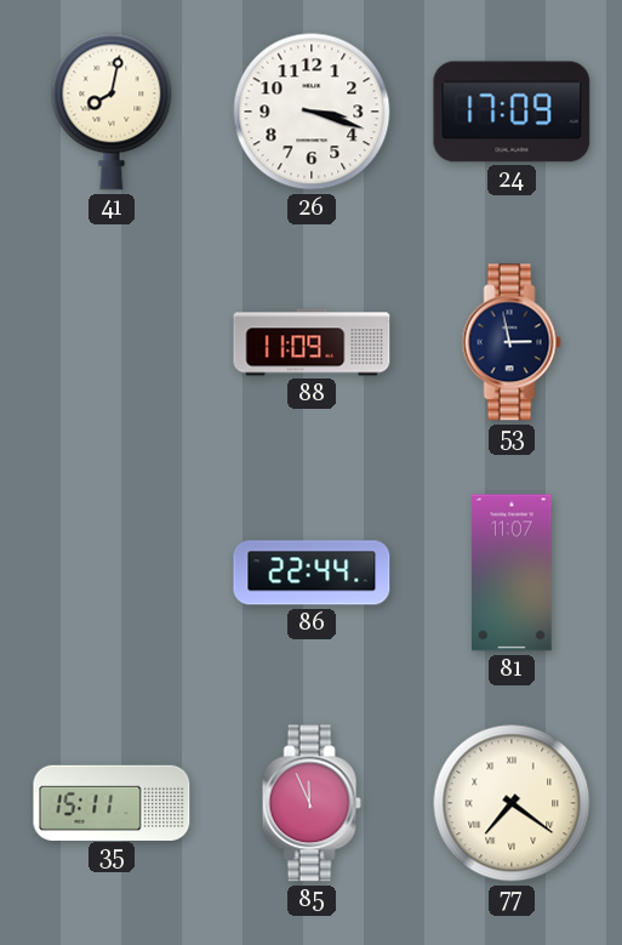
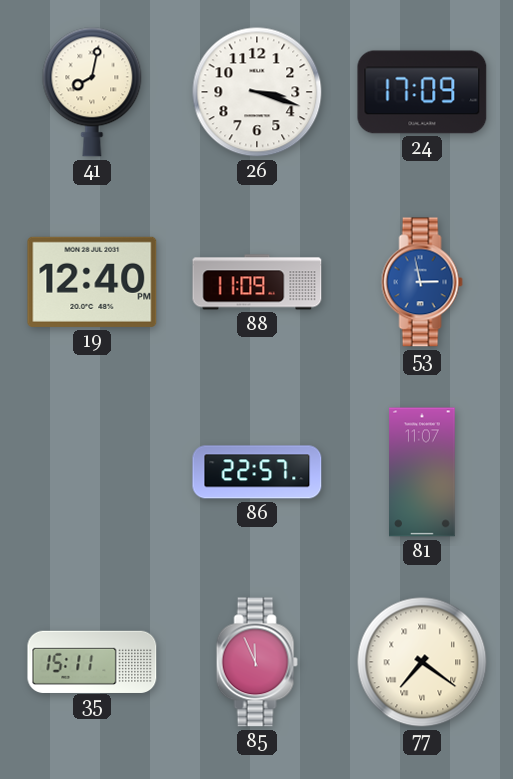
19: none -> 12:40
53 dial: navy -> blue
86: 22:44 -> 22:57
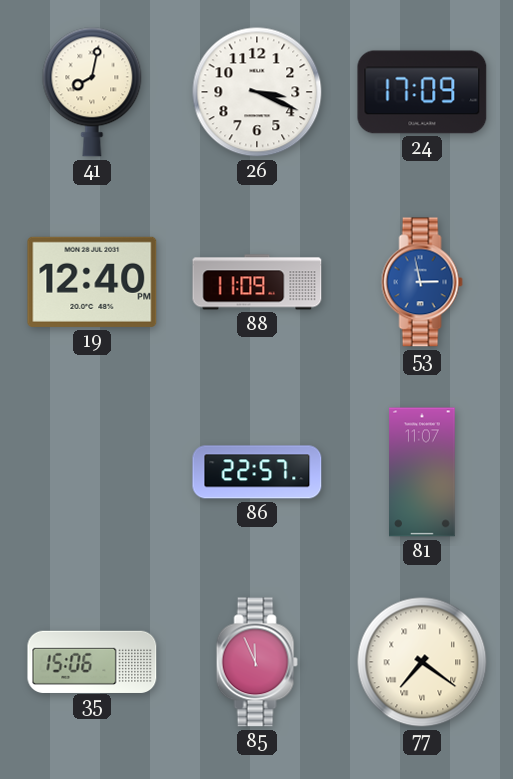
26: 3:18 -> 3:19
35: 15:11 -> 15:06
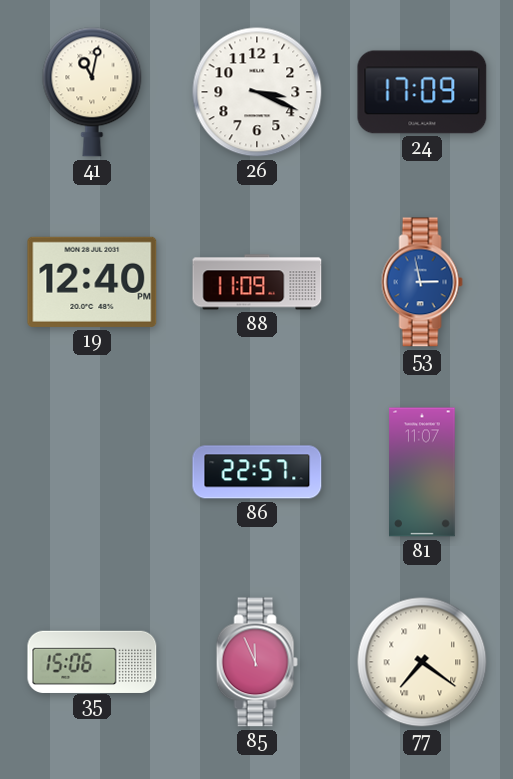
41: 8:02 -> 11:02
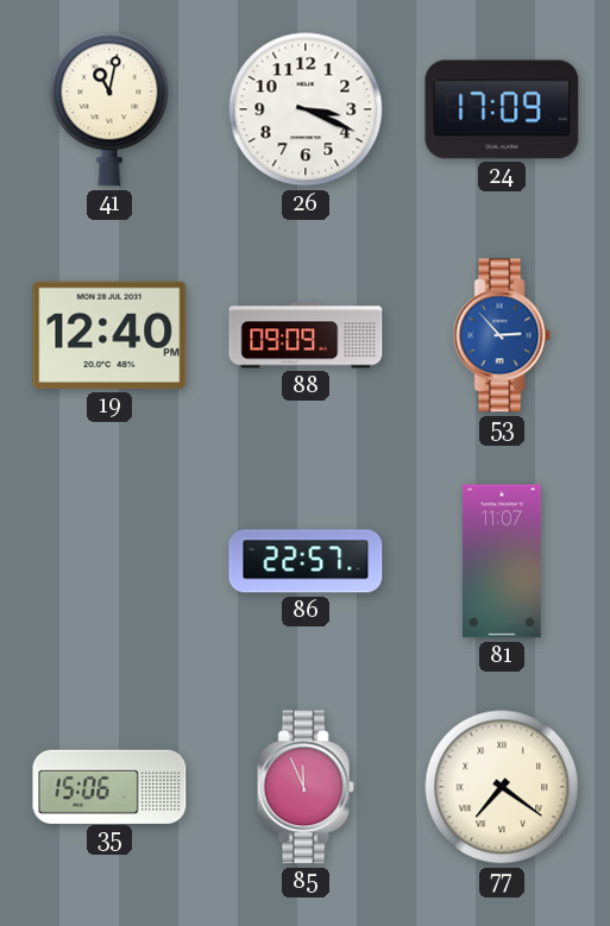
88: 11:09 -> 09:09
53: 2:58 -> 2:53
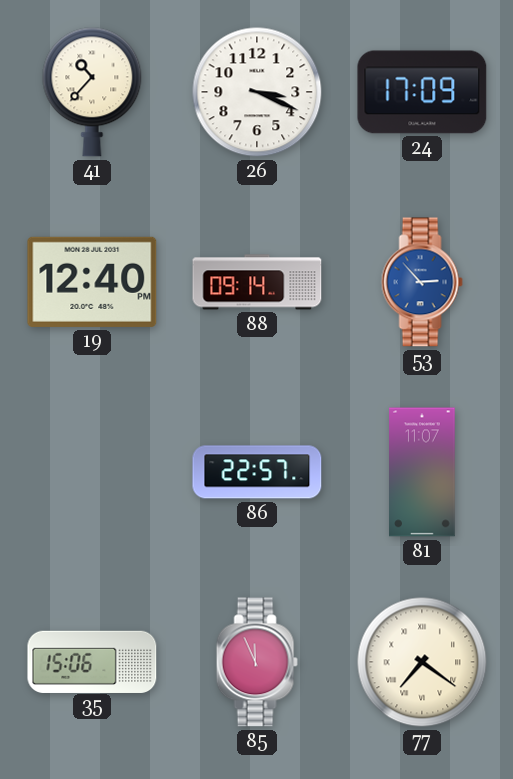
41: 11:02 -> 10:37
88: 09:09 -> 09:14
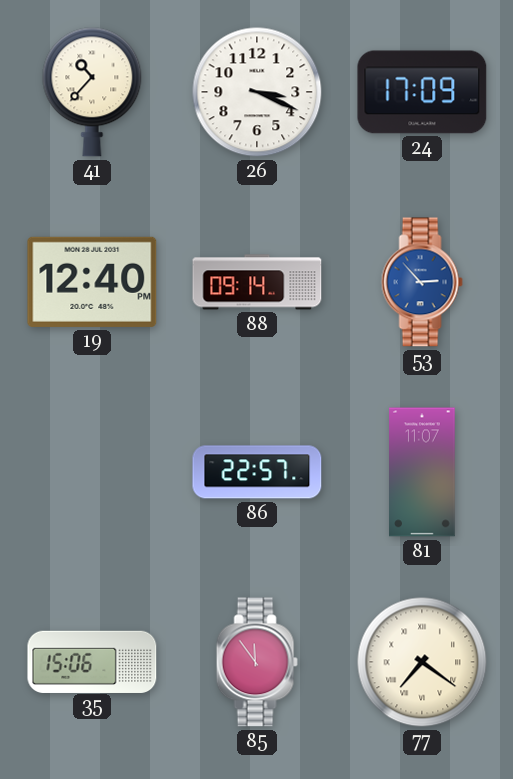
85: 11:56 -> 11:54
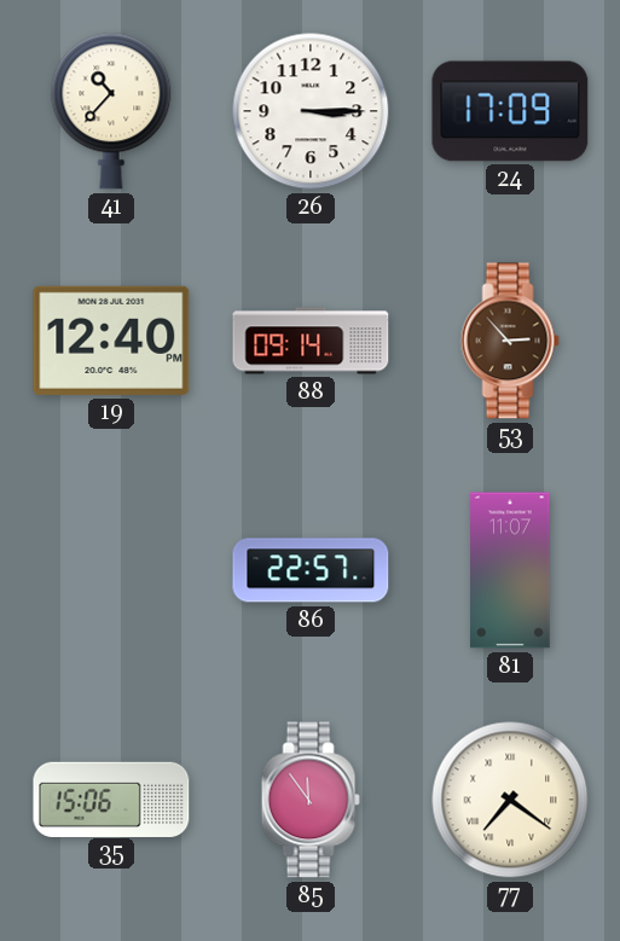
26: 3:19 -> 3:15
53 dial: blue -> brown
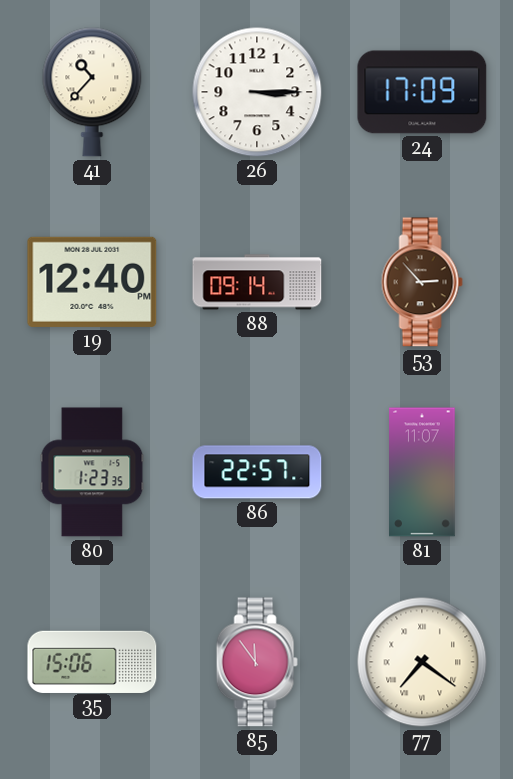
80: none -> 1:23
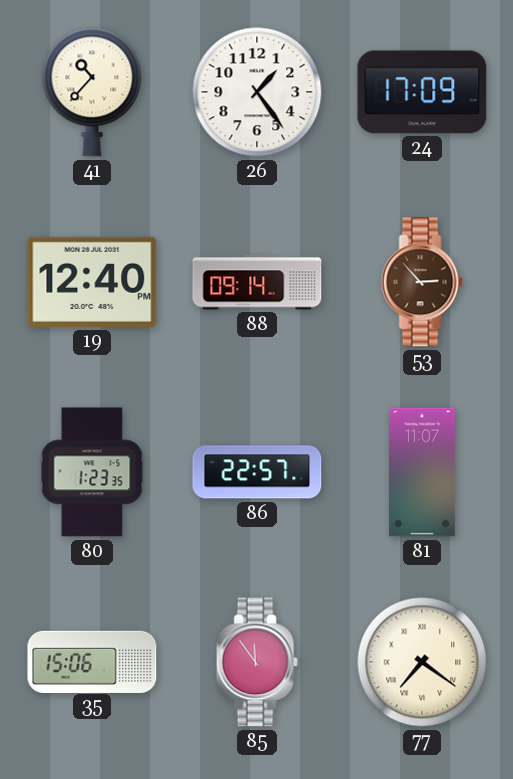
26: 3:15 -> 1:24
